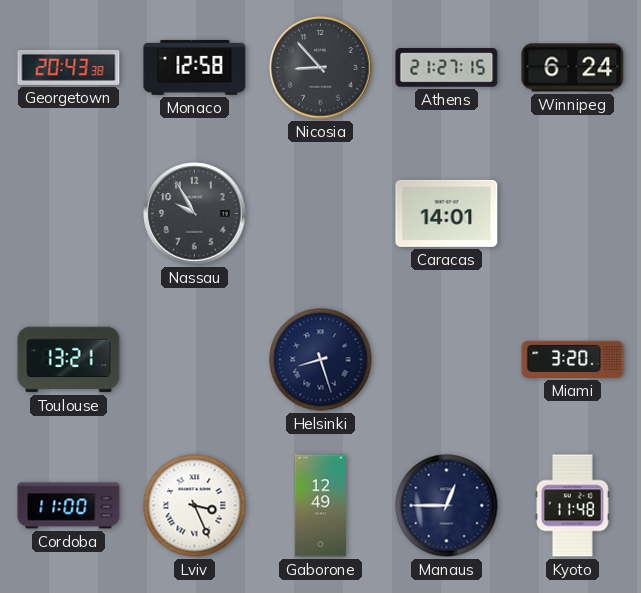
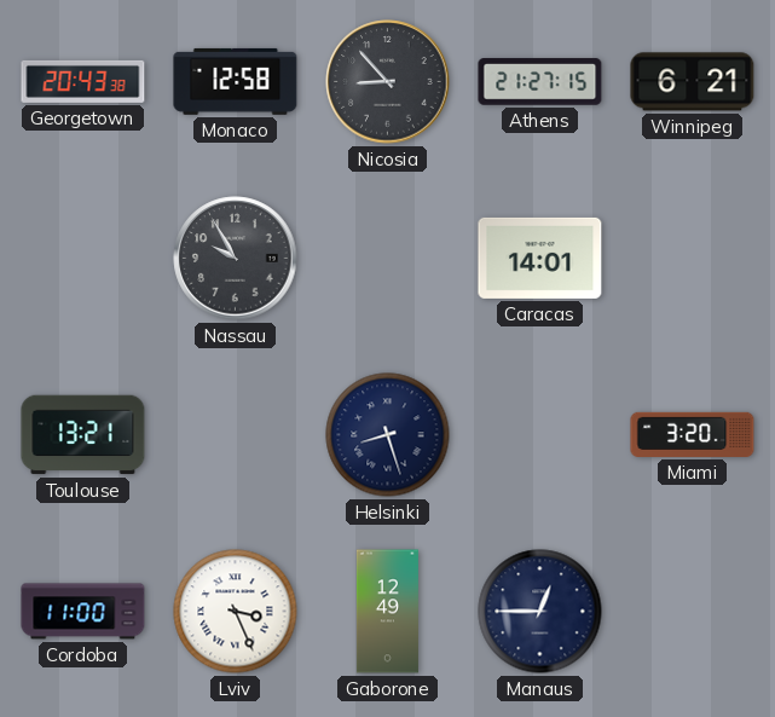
Winnipeg: 6:24 -> 6:21
Kyoto: 11:48 -> none
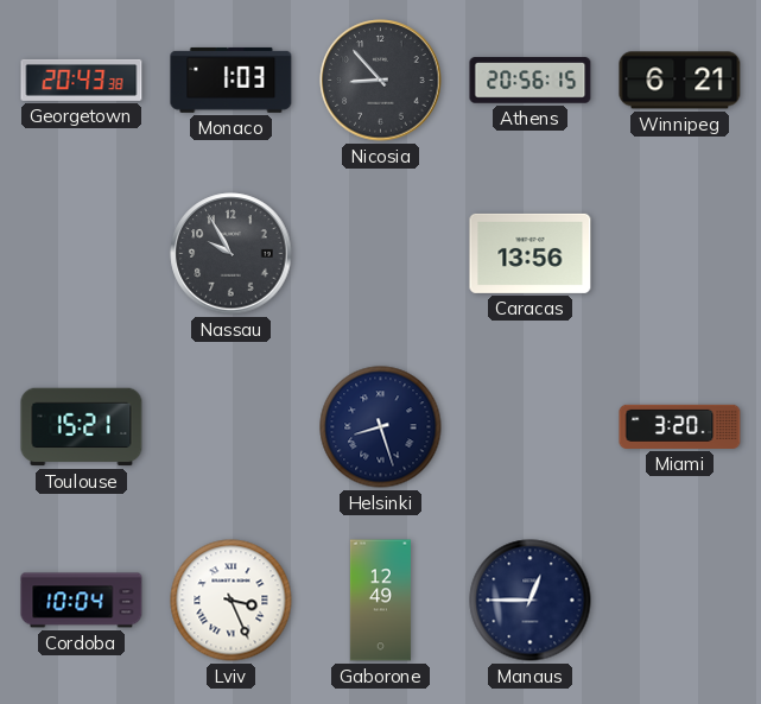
Monaco: 12:58 -> 1:03
Athens: 21:27 -> 20:56
Caracas: 14:01 -> 13:56
Toulouse: 13:21 -> 15:21
Cordoba: 11:00 -> 10:04
